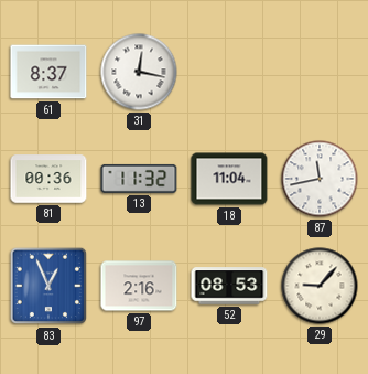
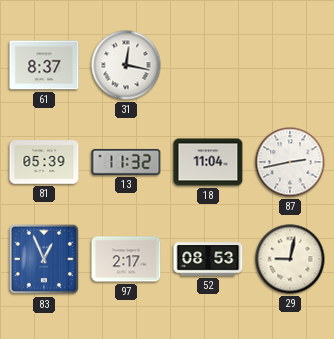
81: 00:36 -> 05:39
87: 11:43 -> 2:43
97: 2:16 -> 2:17
29: 9:07 -> 9:02
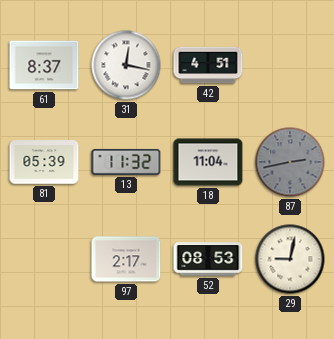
42: none -> 4:51
87 dial: white -> grey
83: 12:56 -> none
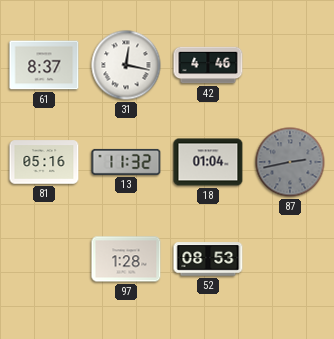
42: 4:51 -> 4:46
81: 05:39 -> 05:16
18: 11:04 -> 01:04
97: 2:17 -> 1:28
29: 9:02 -> none
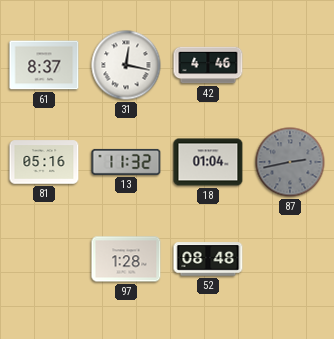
52: 08:53 -> 08:48
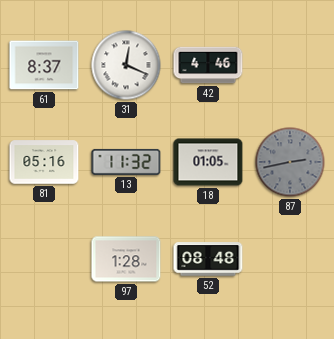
31: 12:17 -> 12:19
18: 01:04 -> 01:05
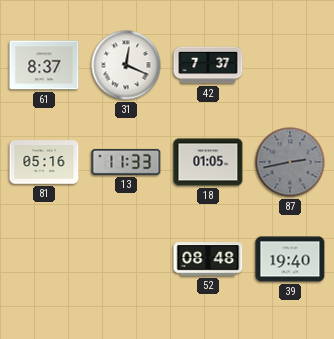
42: 4:46 -> 7:37
13: 11:32 -> 11:33
97: 1:28 -> none
39: none -> 19:40
